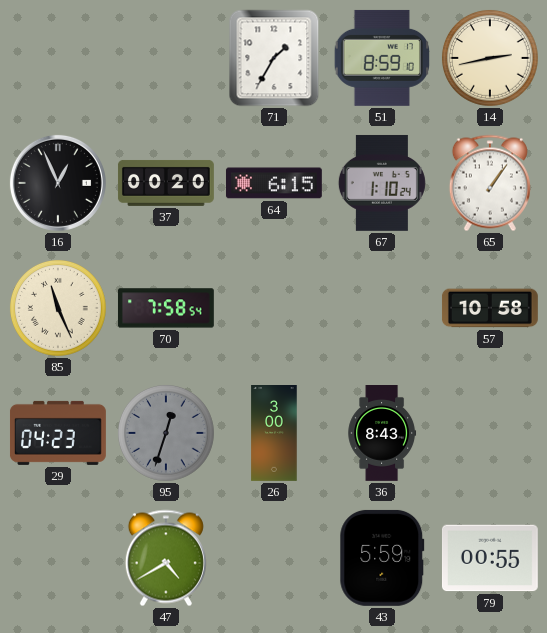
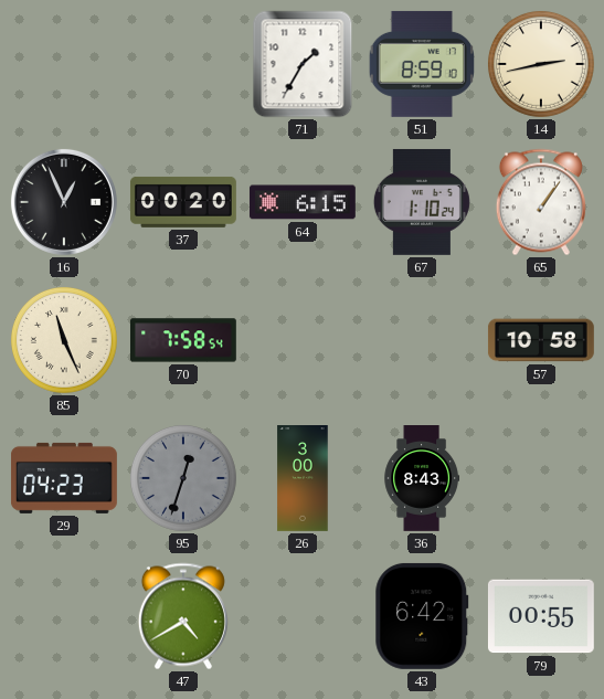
43: 5:59 -> 6:42
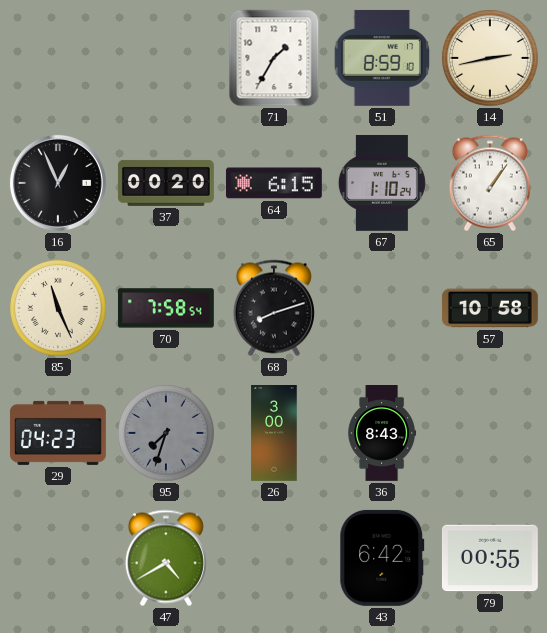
68: none -> 8:12
95: 12:33 -> 7:33
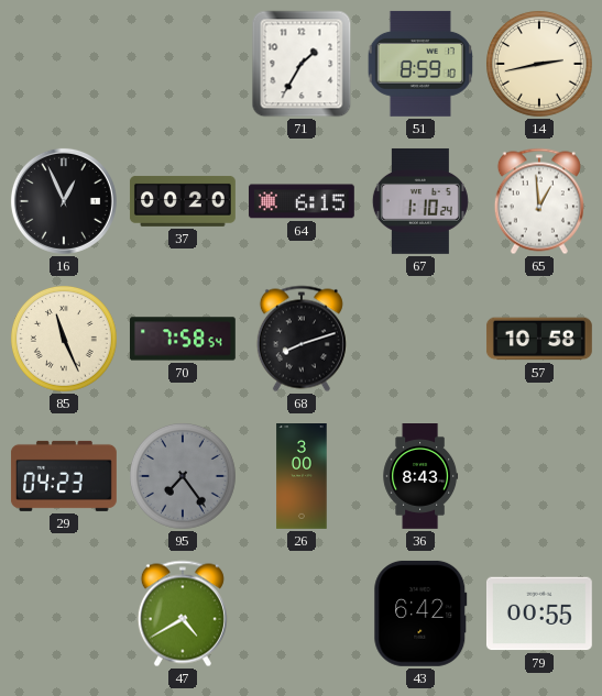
65: 1:06 -> 12:59
95: 7:33 -> 7:24
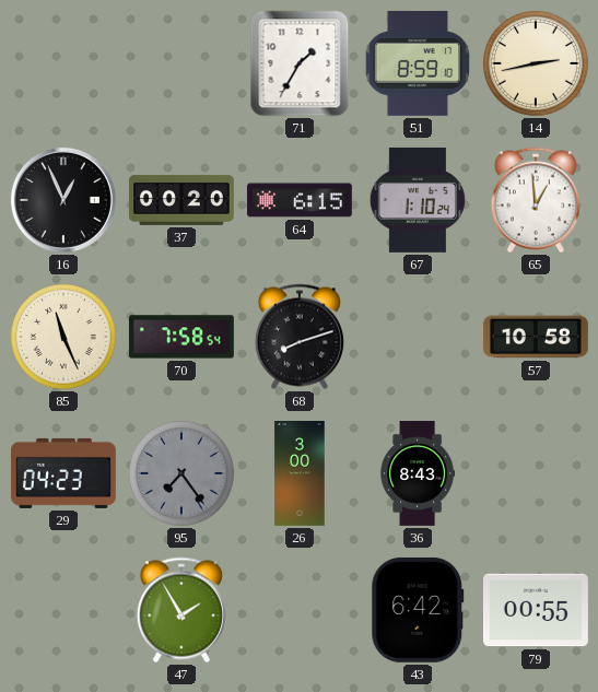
47: 4:40 -> 1:55
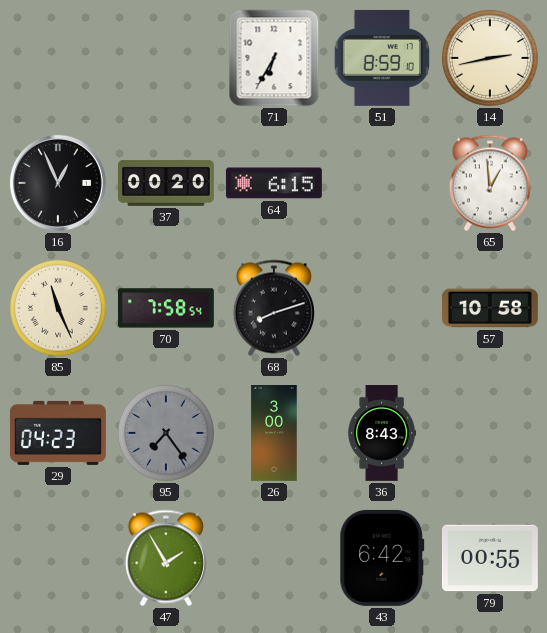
71: 1:35 -> 6:35
67: 1:10 -> none
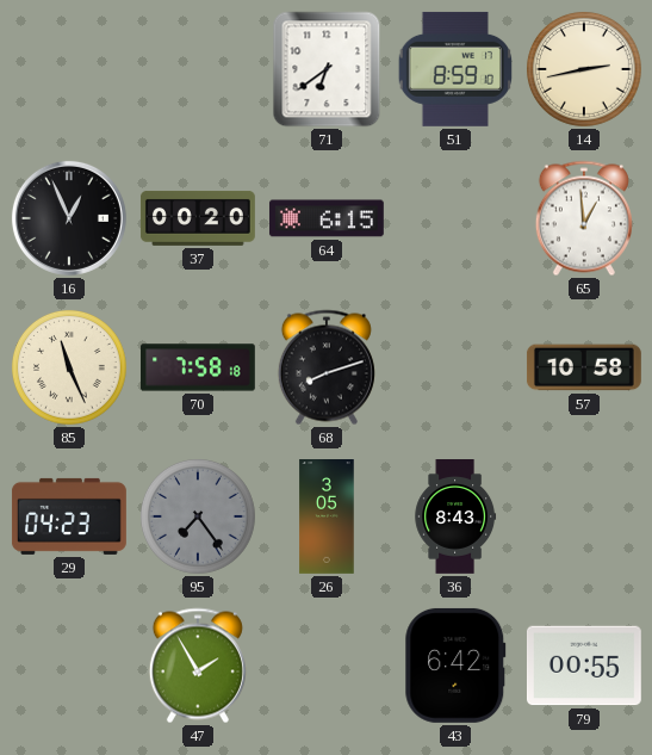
71: 6:35 -> 6:39
70: 7:58:54 -> 7:58:18
26: 3:00 -> 3:05
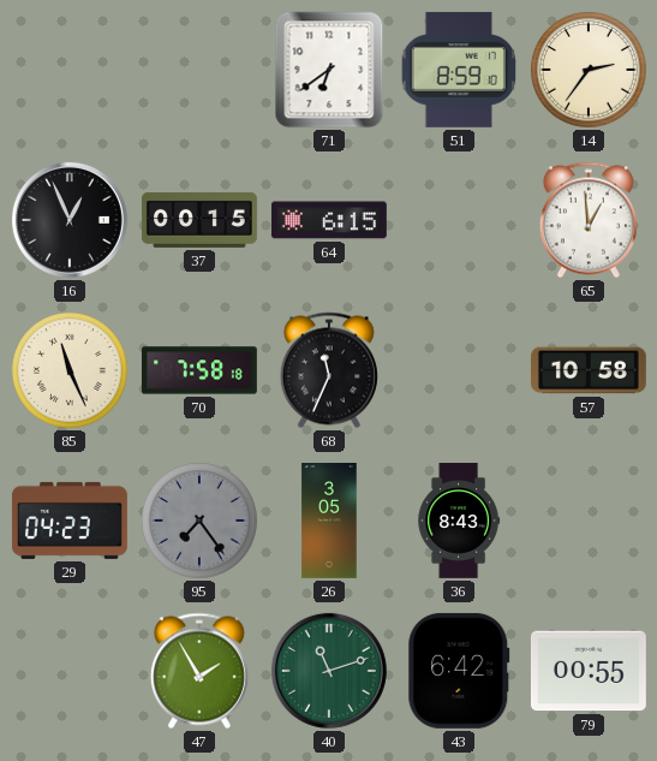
14: 2:43 -> 2:36
37: 00:20 -> 00:15
68: 8:12 -> 11:34
40: none -> 11:12
